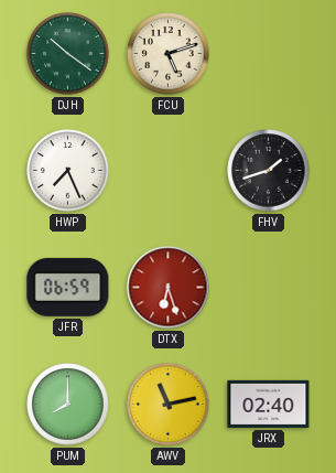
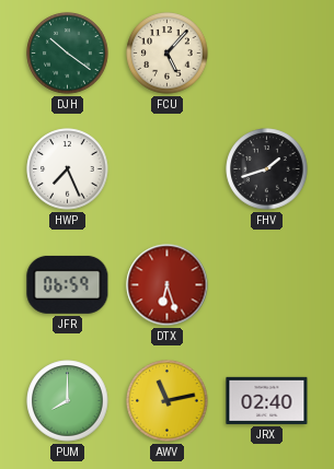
FCU: 5:12 -> 5:07
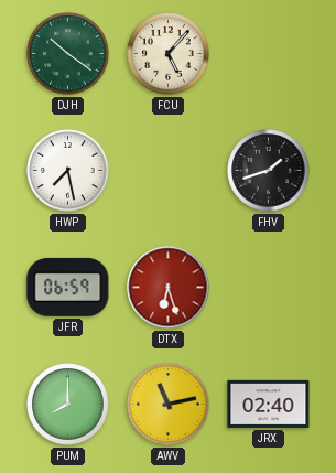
HWP: 7:26 -> 7:28
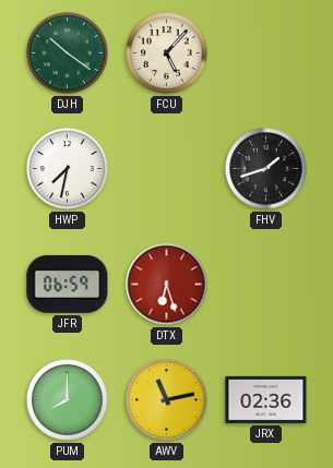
HWP: 7:28 -> 7:32
JRX: 02:40 -> 02:36
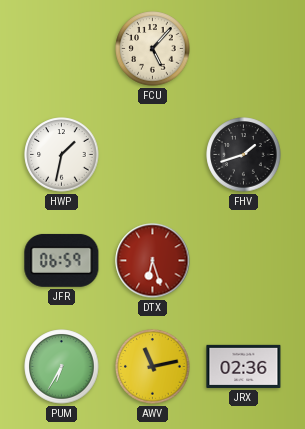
DJH: 10:21 -> none
HWP: 7:32 -> 1:32
PUM: 8:00 -> 6:35
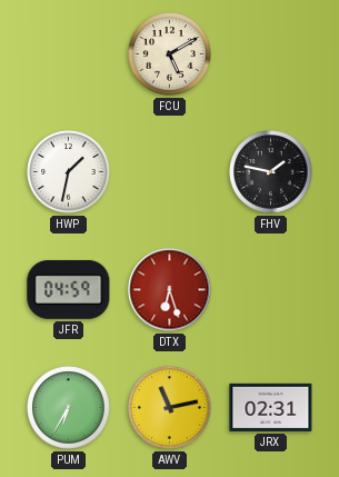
FCU: 5:07 -> 5:10
FHV: 1:42 -> 1:47
JFR: 06:59 -> 04:59
JRX: 02:36 -> 02:31
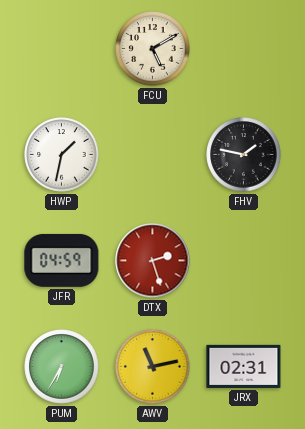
DTX: 6:27 -> 2:27
